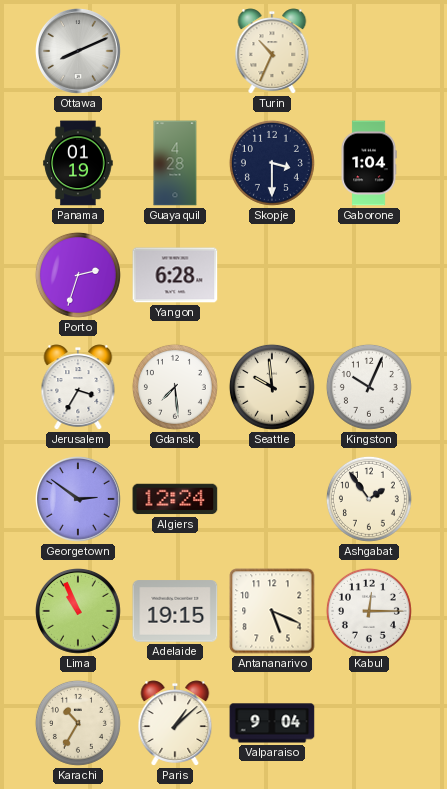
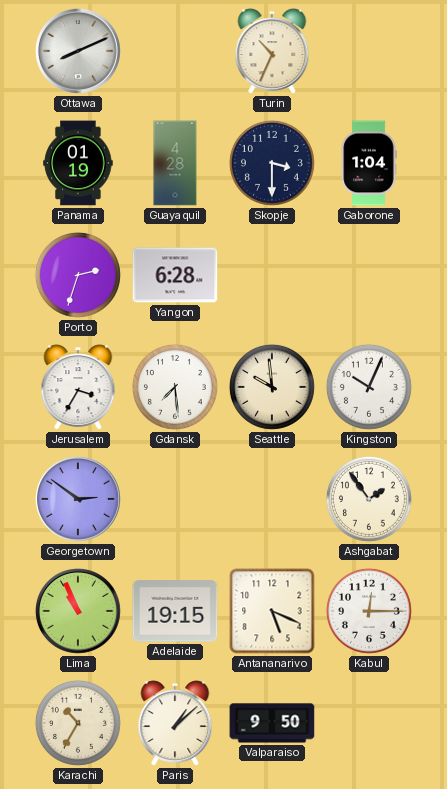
Algiers: 12:24 -> none
Valparaiso: 9:04 -> 9:50
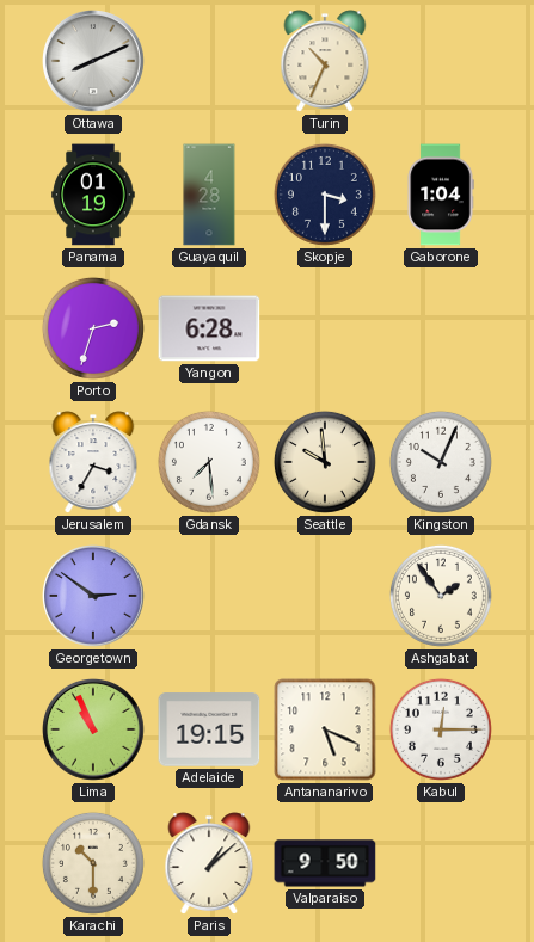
Karachi: 10:35 -> 10:30
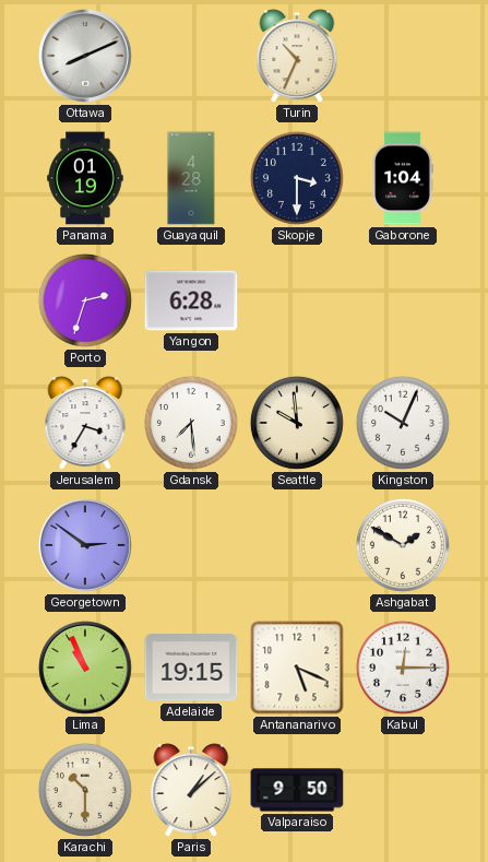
Ashgabat: 1:54 -> 1:50
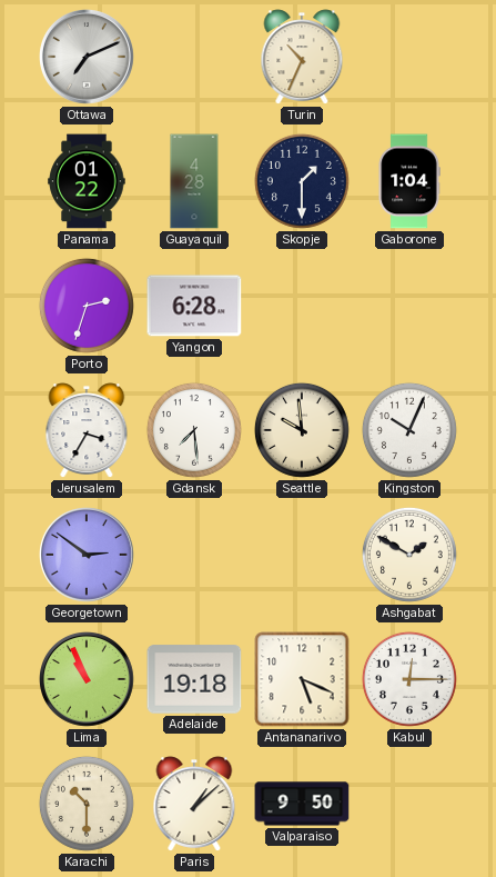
Ottawa: 8:11 -> 7:11
Panama: 01:19 -> 01:22
Skopje: 3:30 -> 1:30
Adelaide: 19:15 -> 19:18
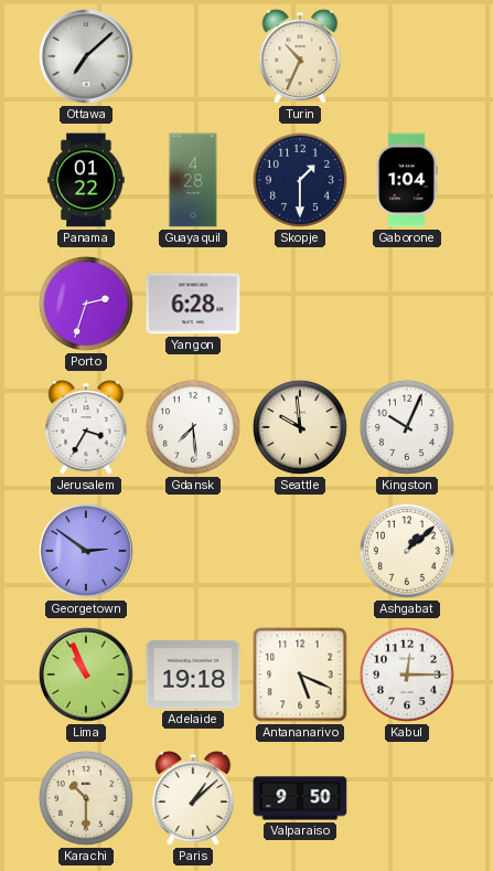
Ottawa: 7:11 -> 7:08
Ashgabat: 1:50 -> 1:08
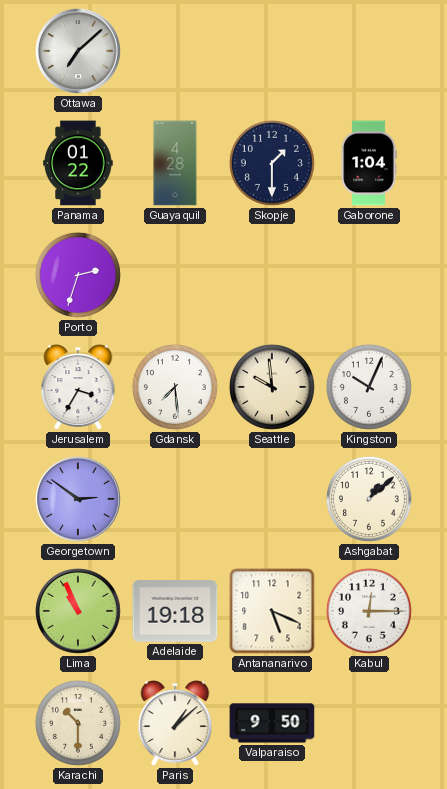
Turin: 10:34 -> none
Yangon: 6:28 -> none
